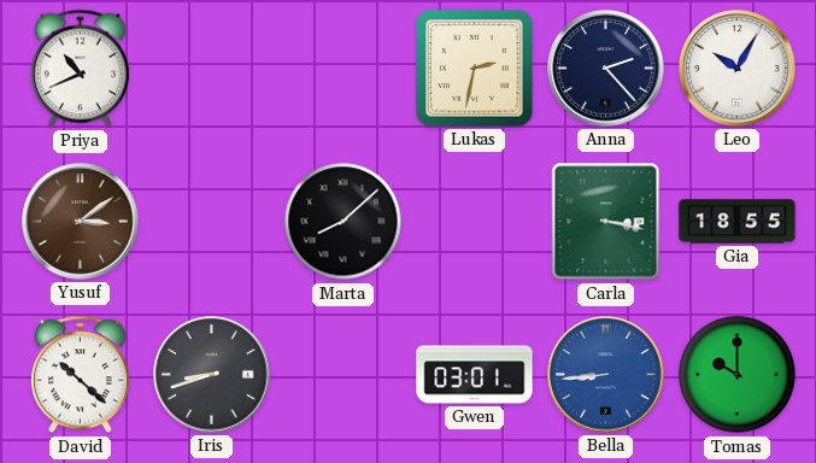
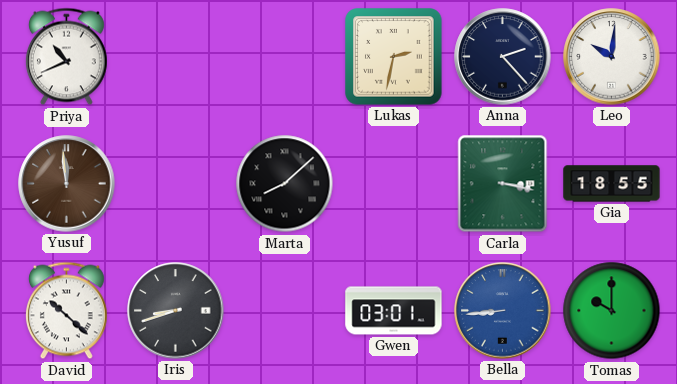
Leo: 10:05 -> 10:01
Yusuf: 3:09 -> 11:59
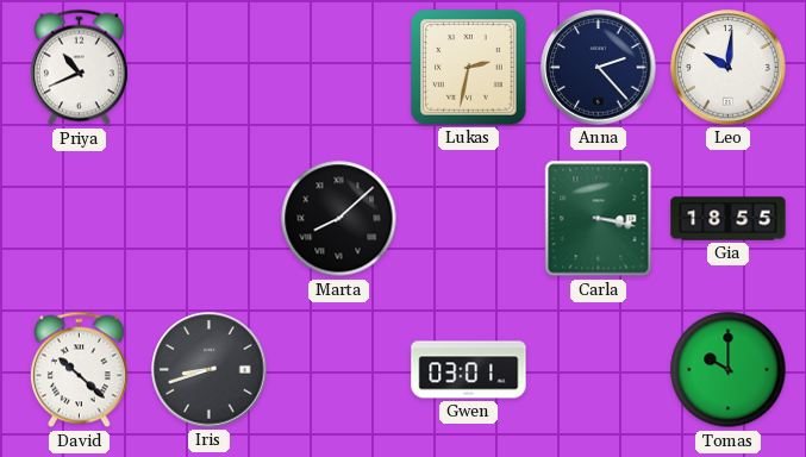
Yusuf: 11:59 -> none
Bella: 8:44 -> none
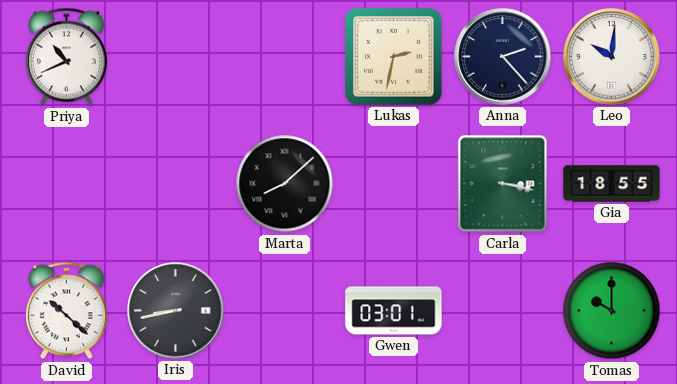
Iris: 8:42 -> 8:43
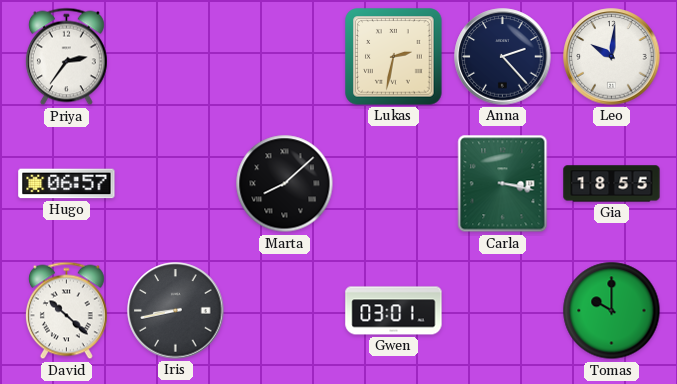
Priya: 10:41 -> 2:36
Hugo: none -> 06:57
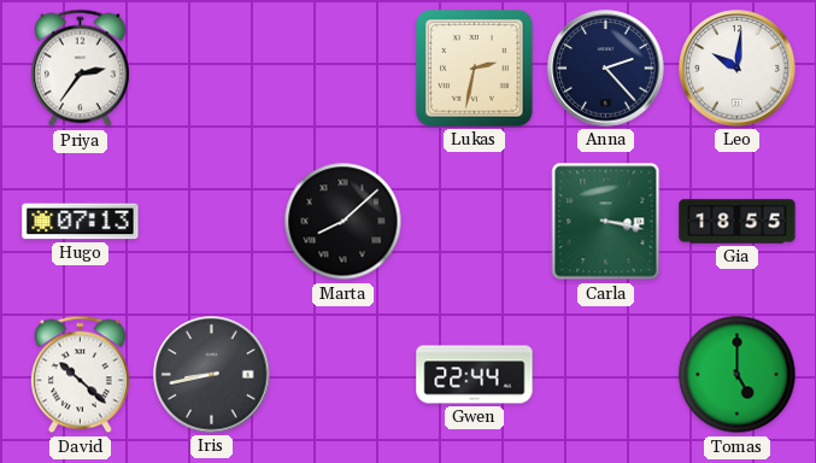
Hugo: 06:57 -> 07:13
Gwen: 03:01 -> 22:44
Tomas: 10:00 -> 5:00
